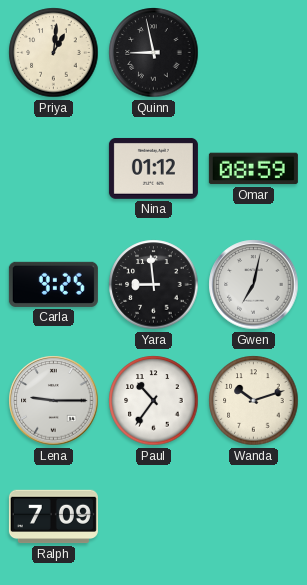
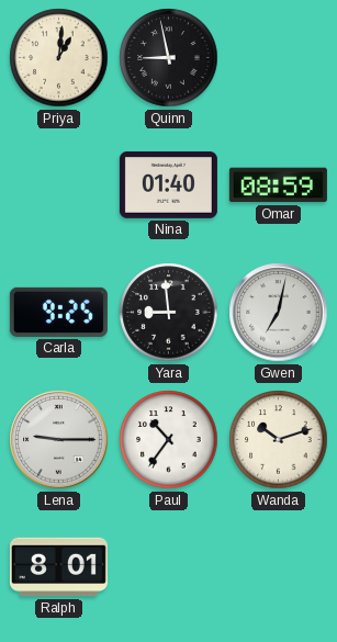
Nina: 01:12 -> 01:40
Ralph: 7:09 -> 8:01
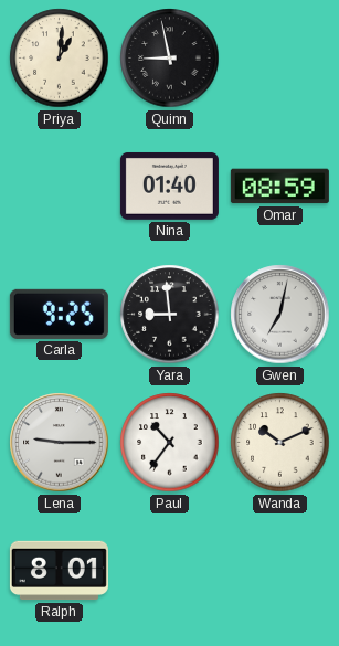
Wanda: 10:12 -> 10:11
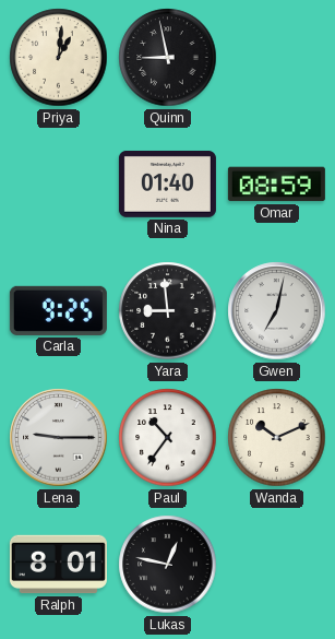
Lukas: none -> 12:47
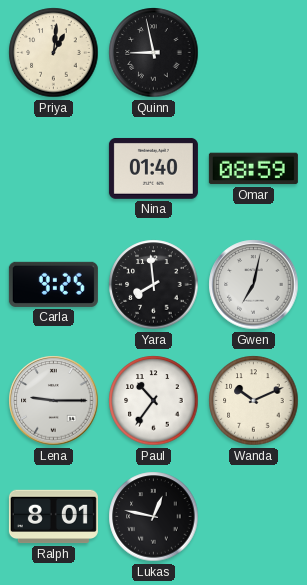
Yara: 8:59 -> 7:59
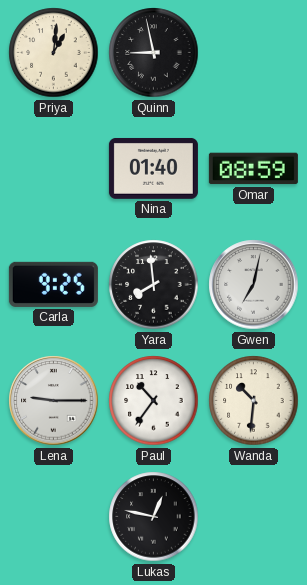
Wanda: 10:11 -> 10:31
Ralph: 8:01 -> none
